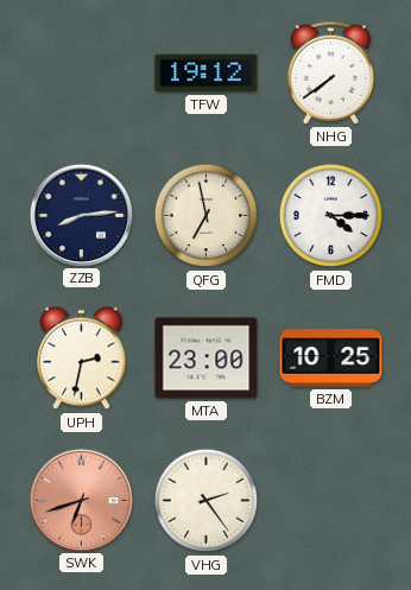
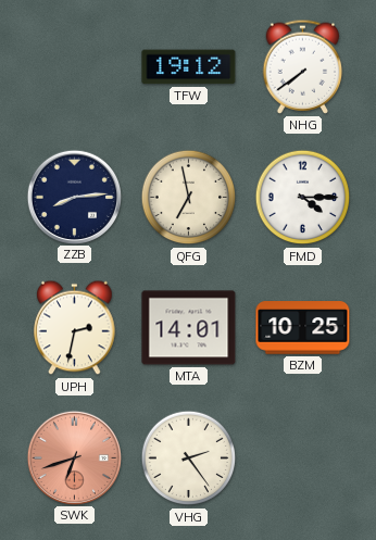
MTA: 23:00 -> 14:01
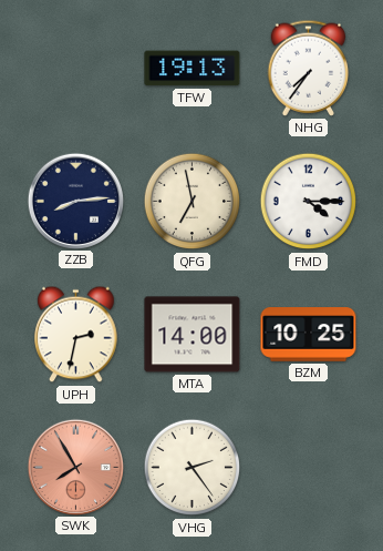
TFW: 19:12 -> 19:13
NHG: 7:39 -> 7:36
MTA: 14:01 -> 14:00
SWK: 6:42 -> 7:55
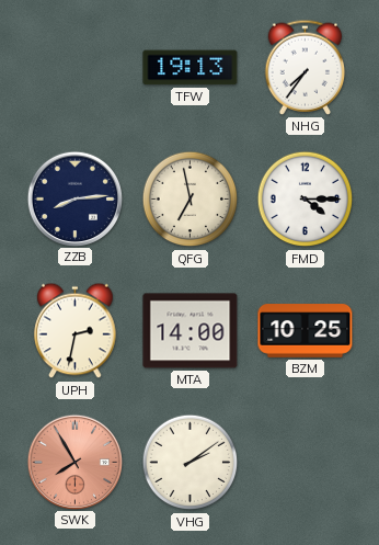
VHG: 2:24 -> 2:09
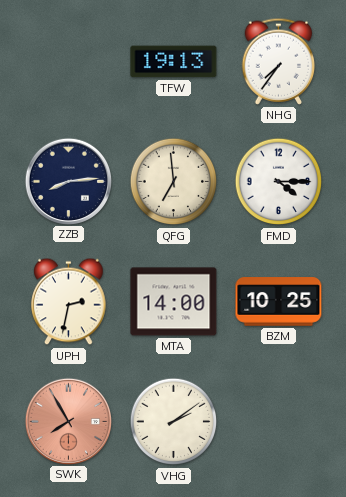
QFG: 6:58 -> 6:59
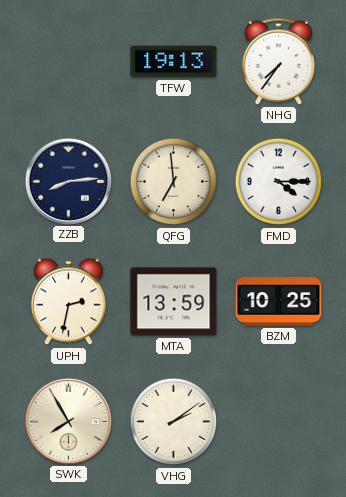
MTA: 14:00 -> 13:59
SWK dial: salmon -> cream
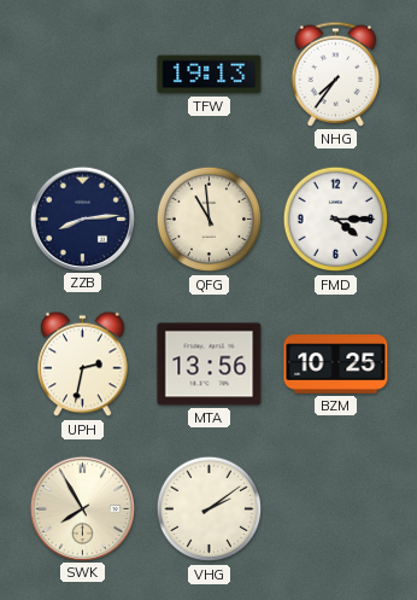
QFG: 6:59 -> 10:59
MTA: 13:59 -> 13:56
